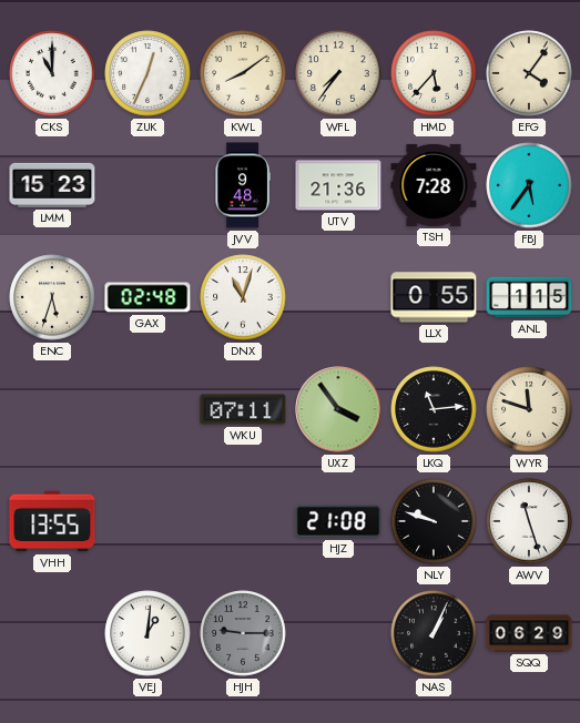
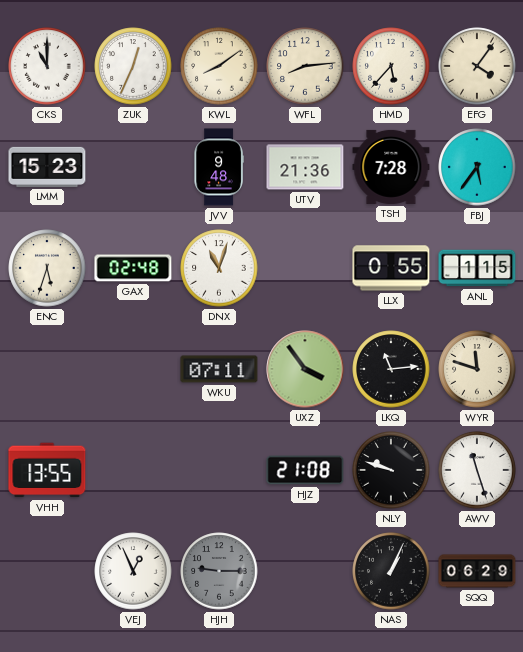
WFL: 7:36 -> 8:14
VEJ: 1:01 -> 12:56
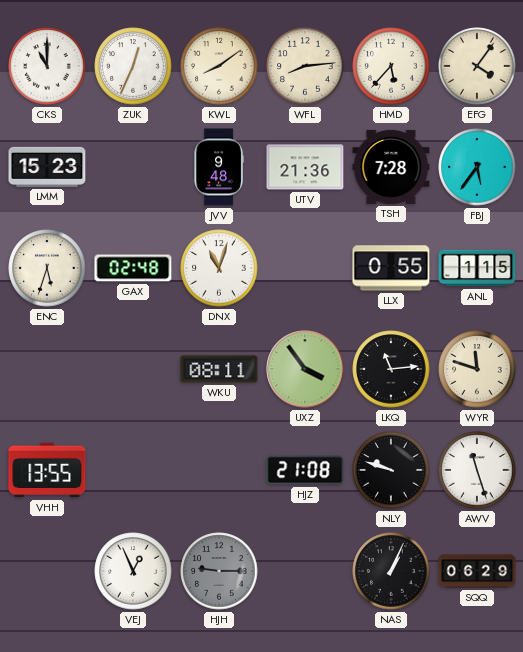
WKU: 07:11 -> 08:11
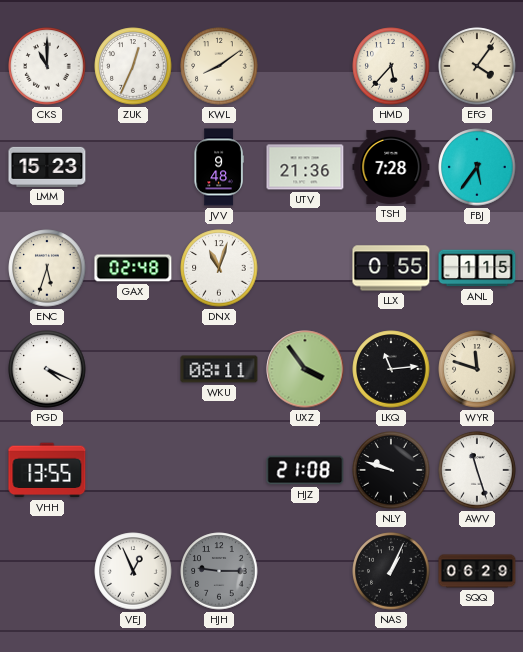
WFL: 8:14 -> none
PGD: none -> 4:19
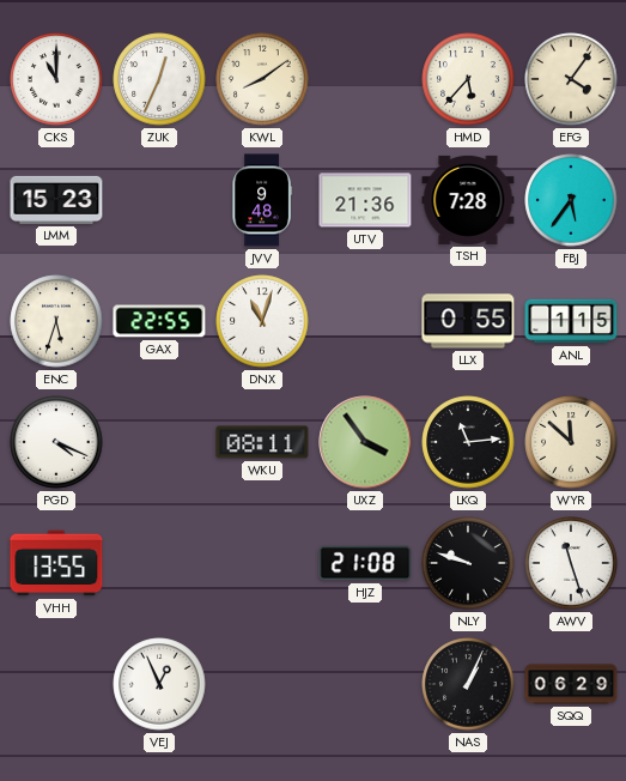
GAX: 02:48 -> 22:55
WYR: 11:48 -> 11:52
HJH: 9:15 -> none
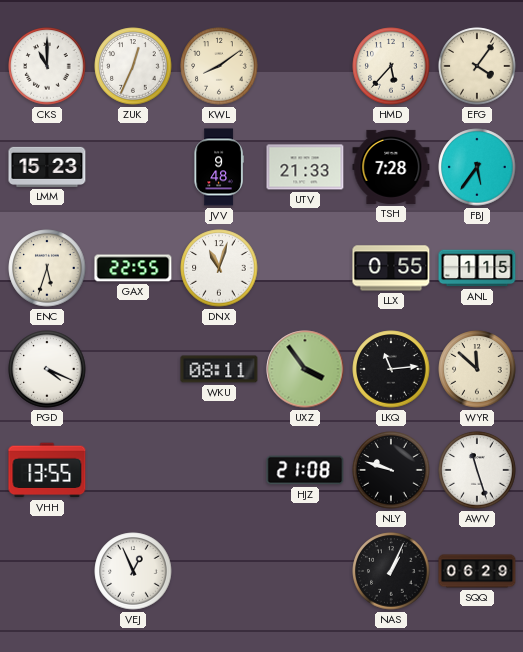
UTV: 21:36 -> 21:33
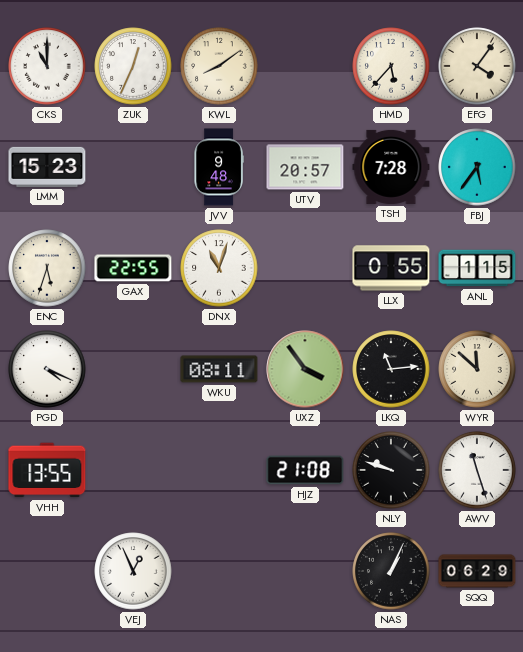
UTV: 21:33 -> 20:57
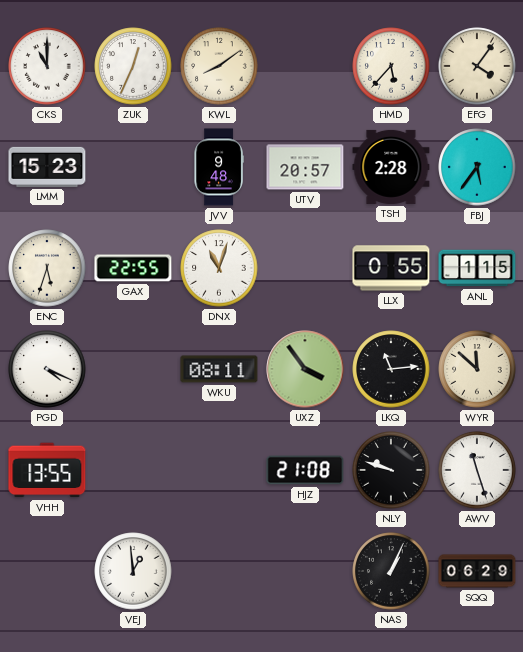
TSH: 7:28 -> 2:28
VEJ: 12:56 -> 12:59
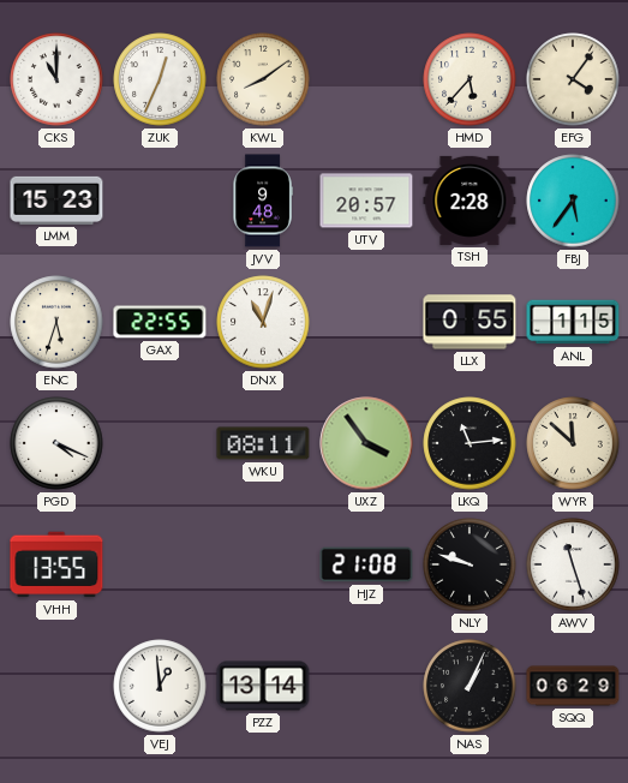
PZZ: none -> 13:14
